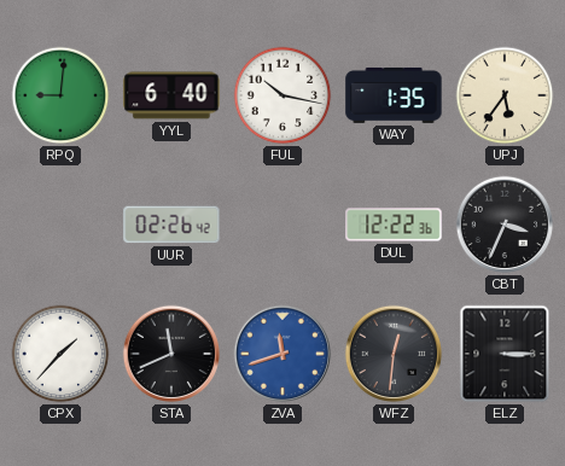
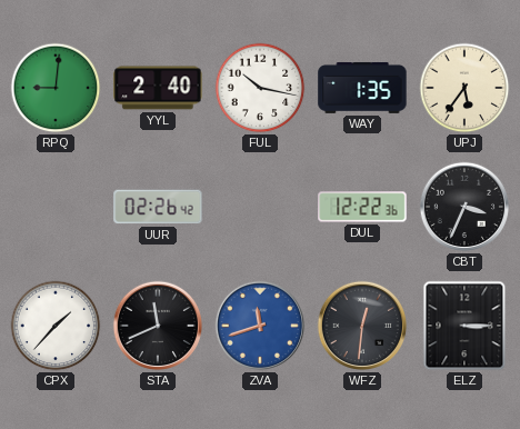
YYL: 6:40 -> 2:40
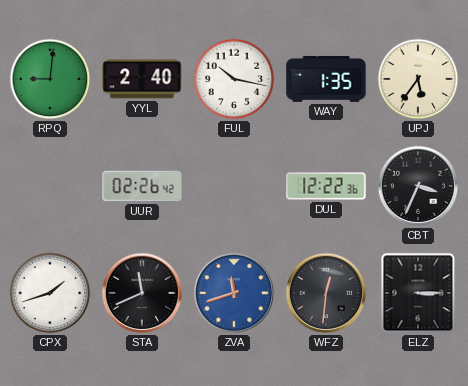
CPX: 1:37 -> 1:42
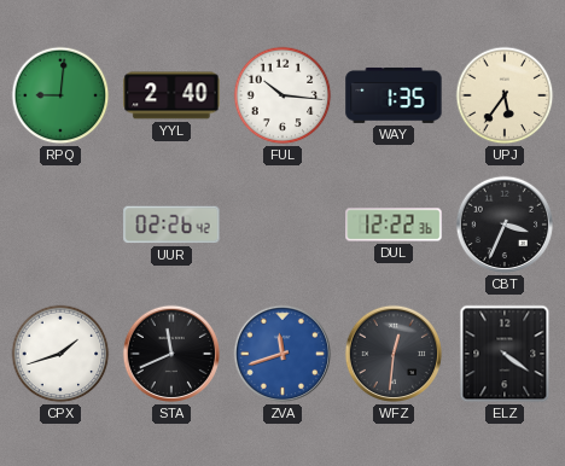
FUL: 10:17 -> 10:16
ELZ: 3:15 -> 4:21
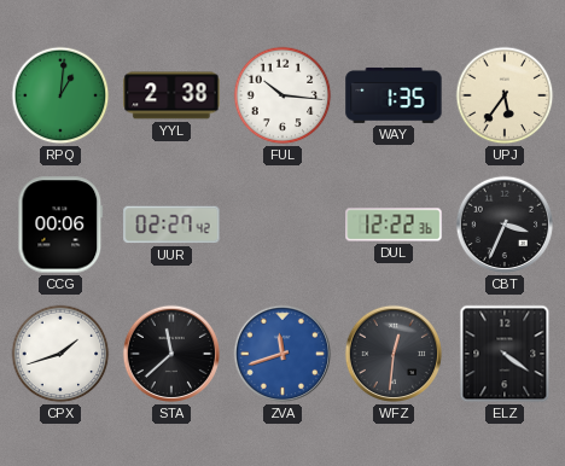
RPQ: 9:01 -> 1:01
YYL: 2:40 -> 2:38
CCG: none -> 00:06
UUR: 02:26 -> 02:27
STA: 11:41 -> 11:38
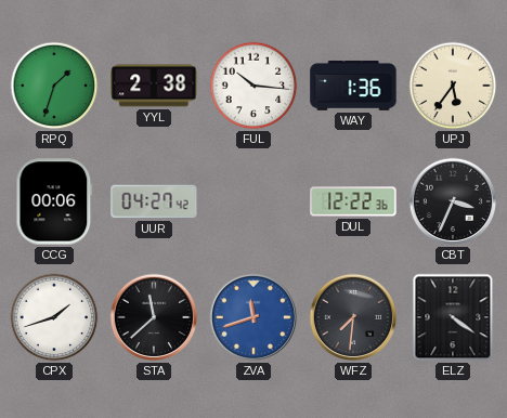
RPQ: 1:01 -> 1:33
WAY: 1:35 -> 1:36
UUR: 02:27 -> 04:27
WFZ: 12:31 -> 7:31
